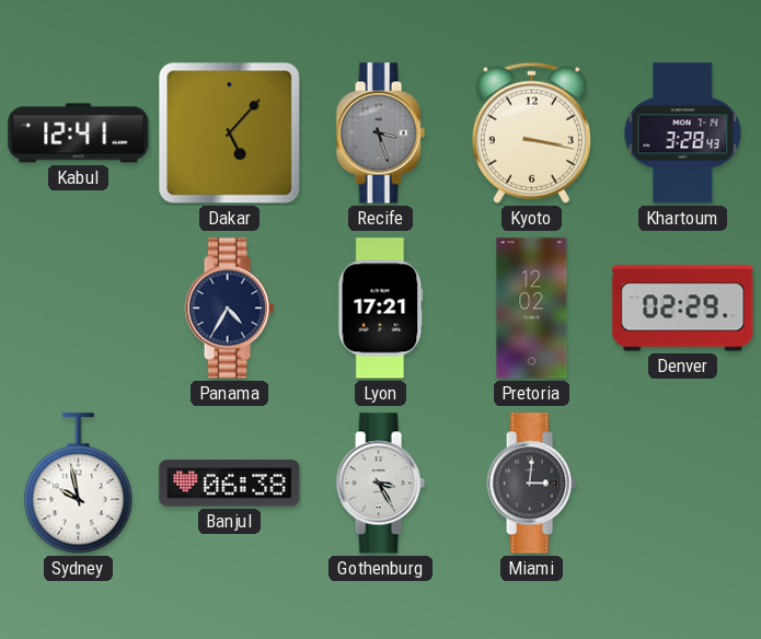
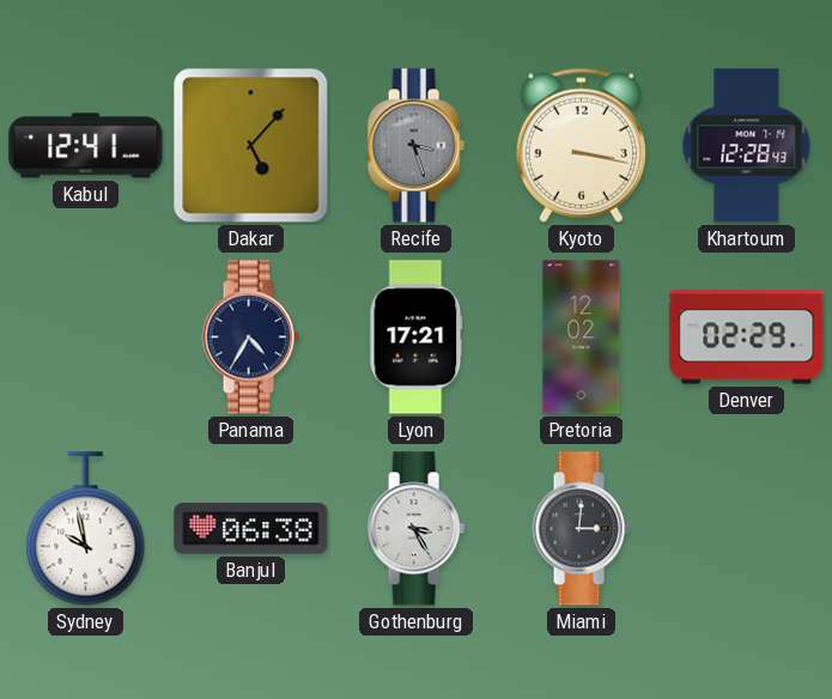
Khartoum: 3:28 -> 12:28
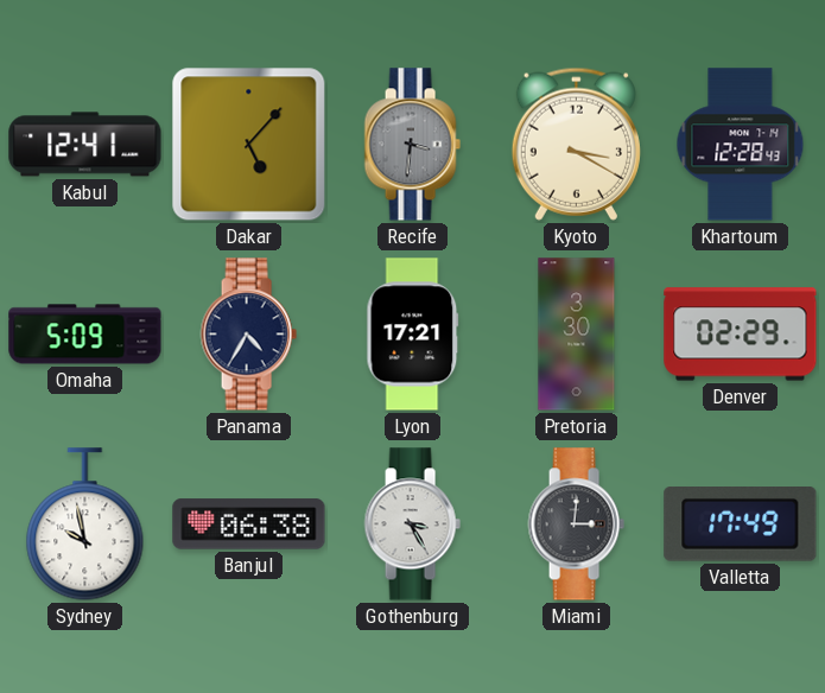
Recife: 3:27 -> 3:31
Kyoto: 3:17 -> 3:20
Omaha: none -> 5:09
Pretoria: 12:02 -> 3:30
Valletta: none -> 17:49
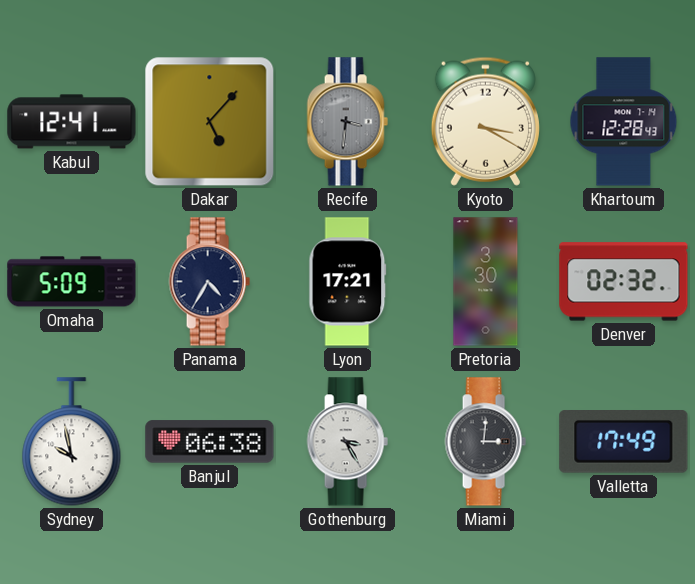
Denver: 02:29 -> 02:32
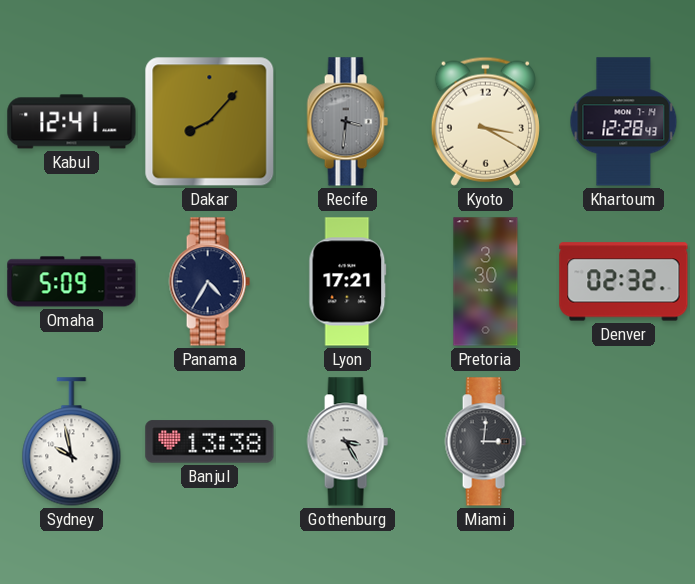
Dakar: 5:07 -> 8:07
Banjul: 06:38 -> 13:38
Valletta: 17:49 -> none
